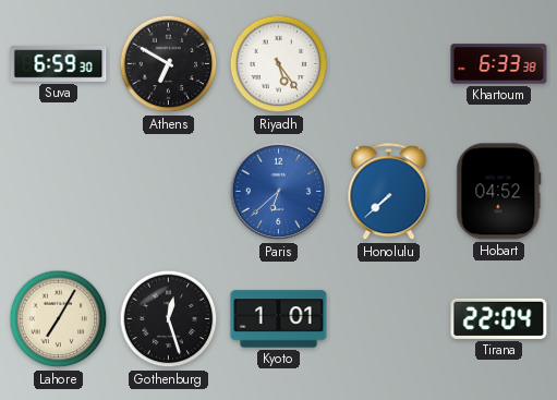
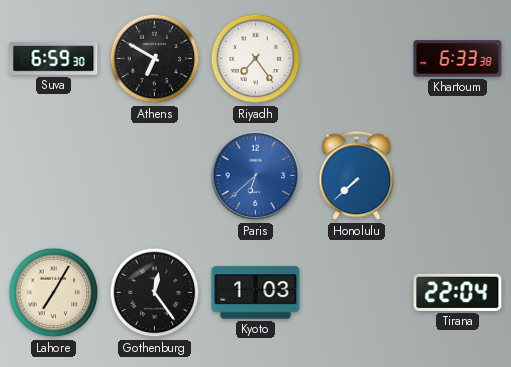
Riyadh: 5:24 -> 7:24
Hobart: 04:52 -> none
Gothenburg: 12:27 -> 12:24
Kyoto: 1:01 -> 1:03
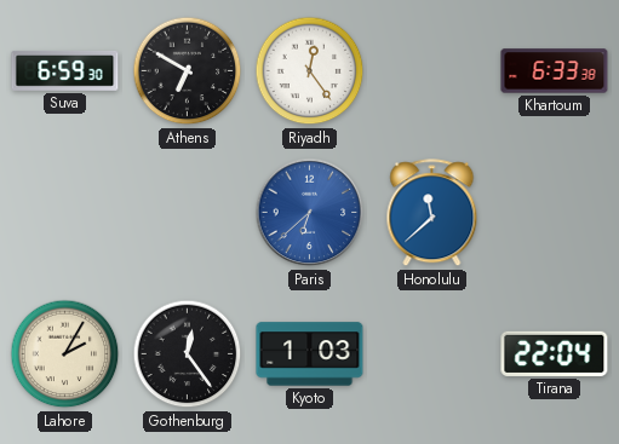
Riyadh: 7:24 -> 12:24
Honolulu: 7:38 -> 11:38
Lahore: 7:05 -> 2:05
